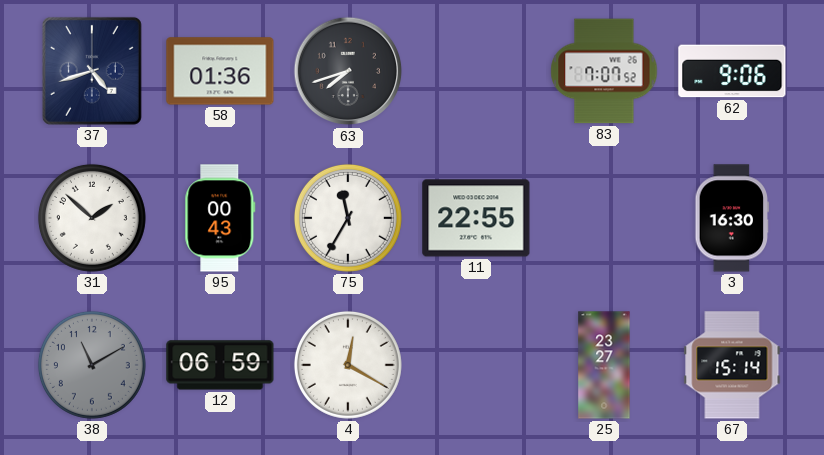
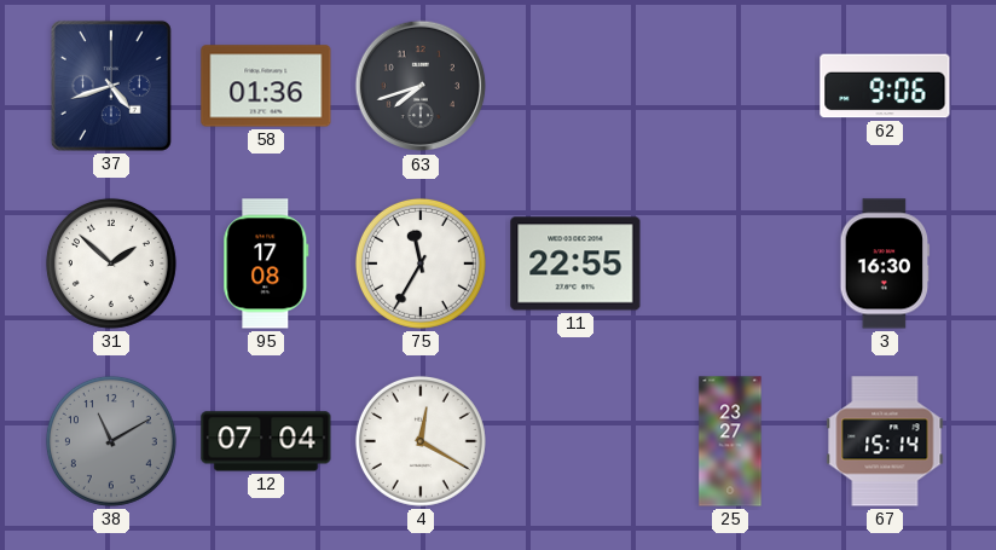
83: 7:07 -> none
95: 00:43 -> 17:08
12: 06:59 -> 07:04
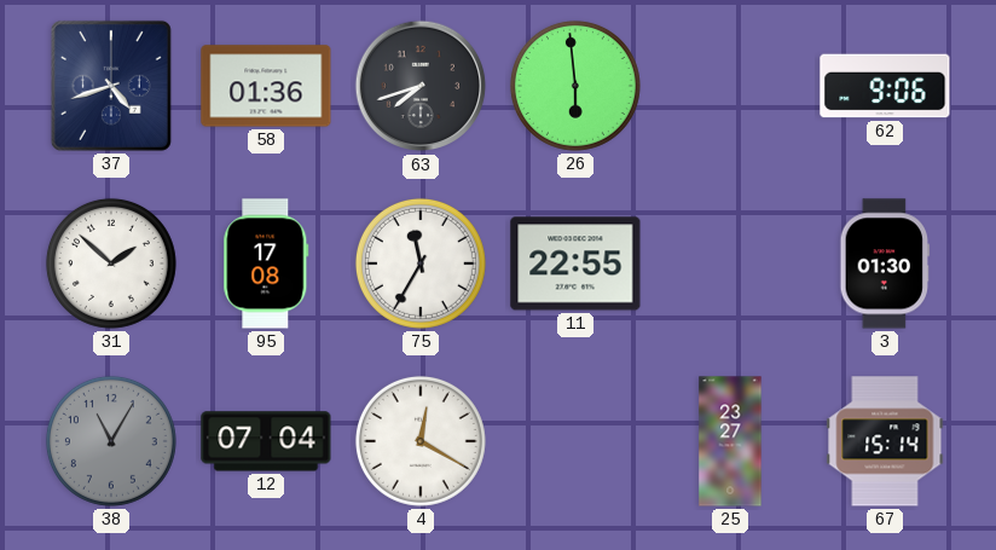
26: none -> 5:59
3: 16:30 -> 01:30
38: 11:10 -> 11:05
